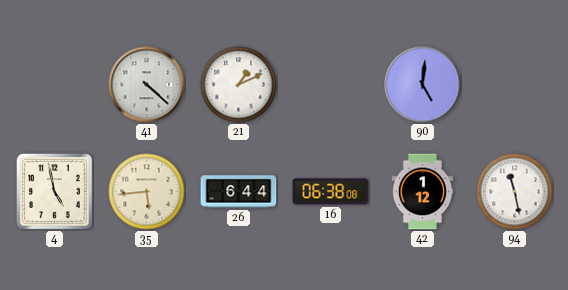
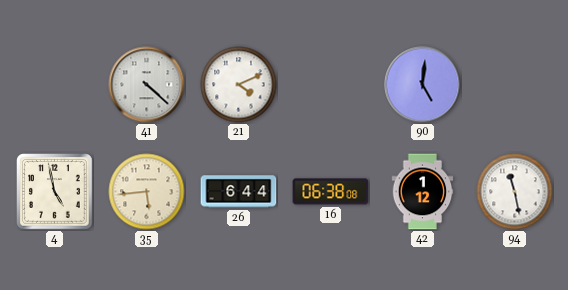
21: 1:11 -> 4:11
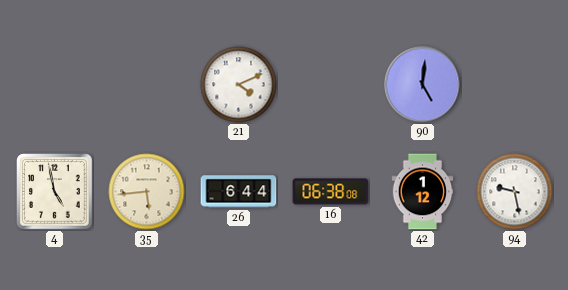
41: 4:22 -> none
94: 11:28 -> 9:28
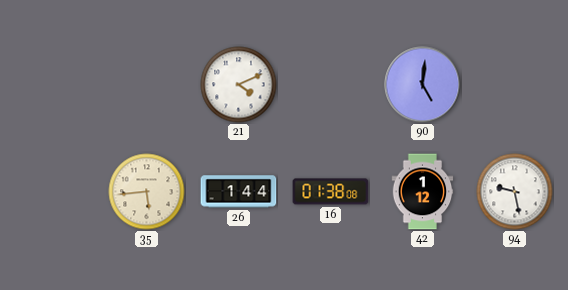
4: 4:58 -> none
26: 6:44 -> 1:44
16: 06:38 -> 01:38
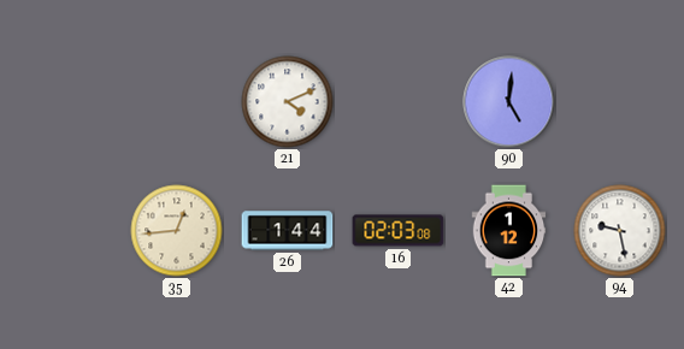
35: 5:44 -> 12:44
16: 01:38 -> 02:03
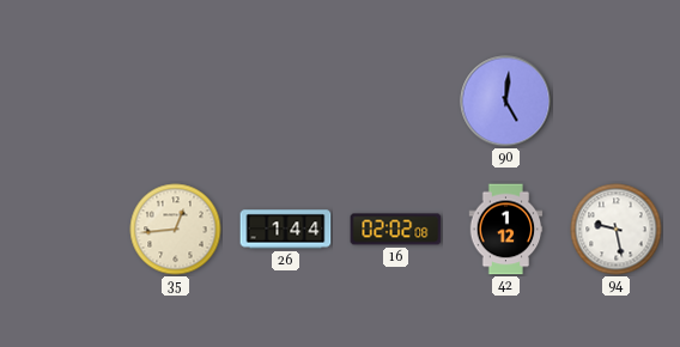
21: 4:11 -> none
16: 02:03 -> 02:02
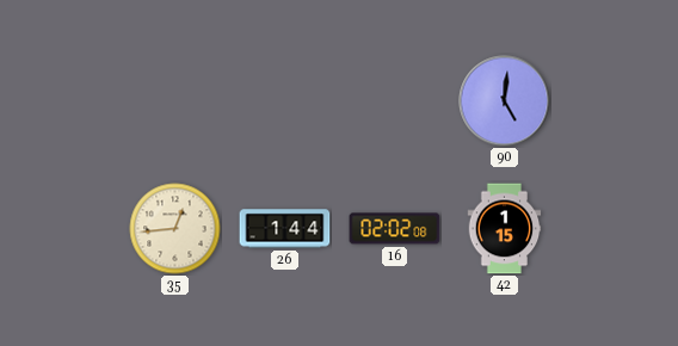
42: 1:12 -> 1:15
94: 9:28 -> none
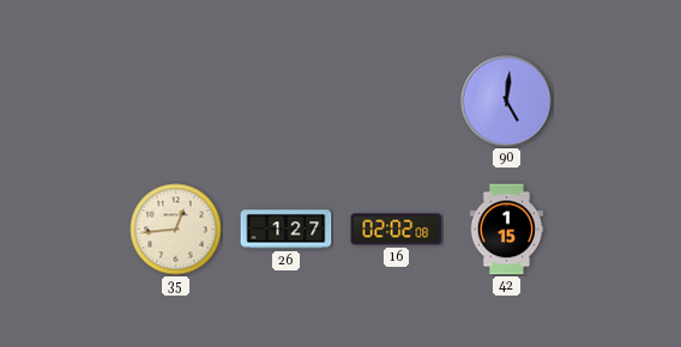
26: 1:44 -> 1:27
